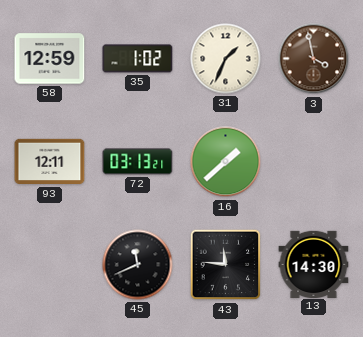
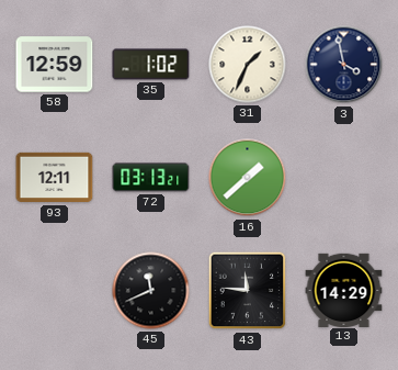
3 dial: brown -> navy
13: 14:30 -> 14:29
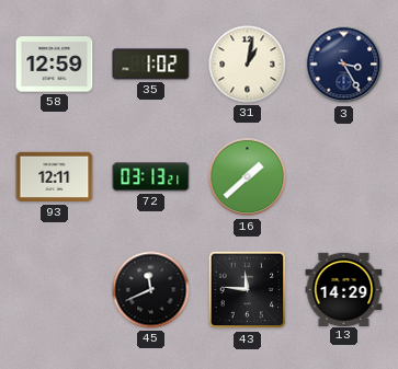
31: 1:34 -> 1:02
3: 3:58 -> 3:25
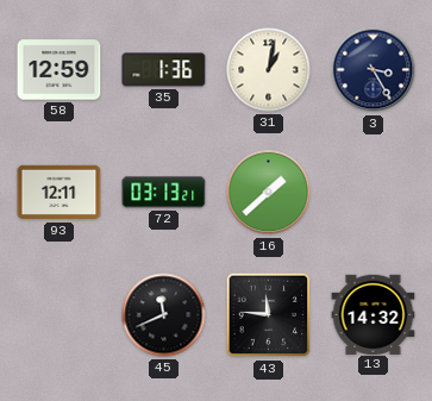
35: 1:02 -> 1:36
13: 14:29 -> 14:32
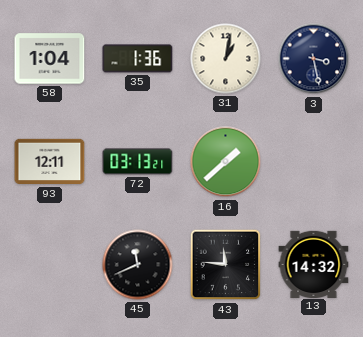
58: 12:59 -> 1:04
3: 3:25 -> 3:28
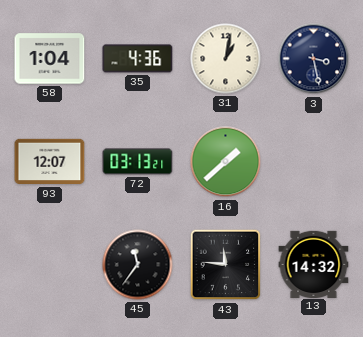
35: 1:36 -> 4:36
93: 12:11 -> 12:07
45: 11:41 -> 11:36
